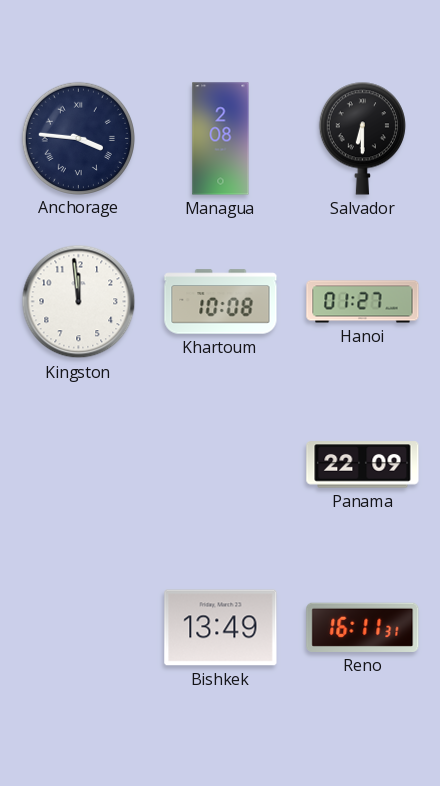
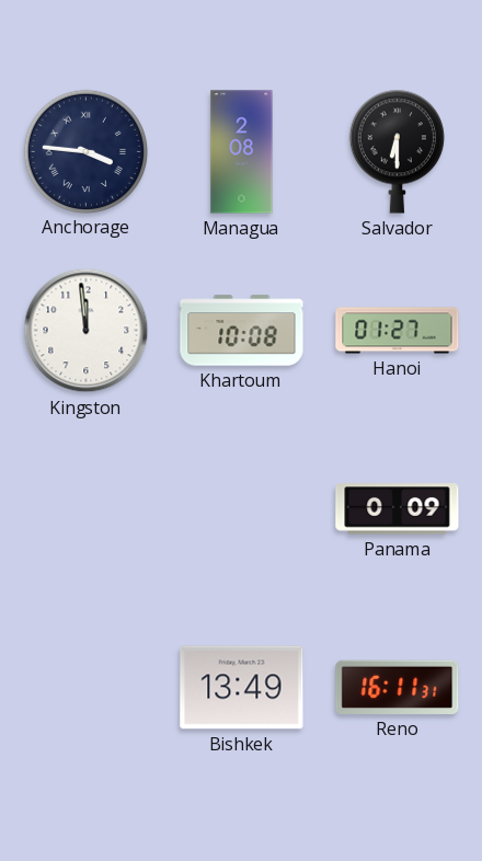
Panama: 22:09 -> 0:09
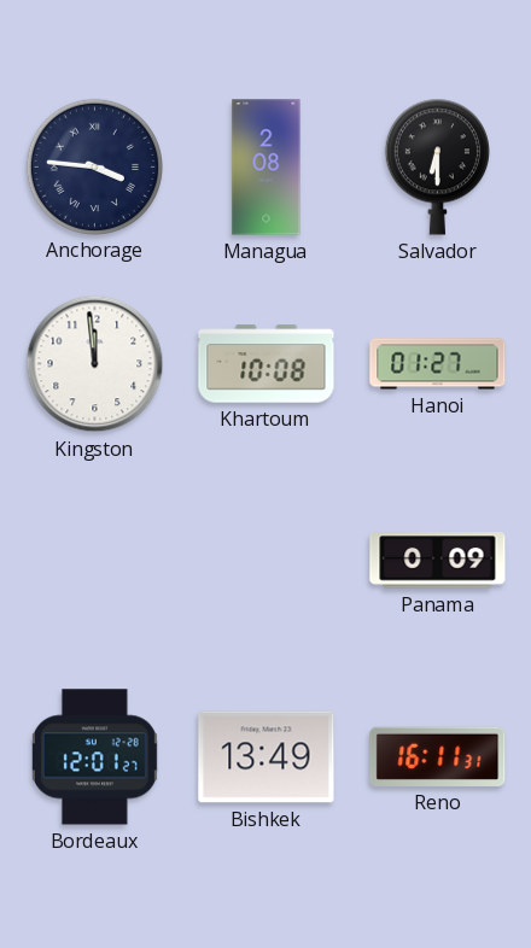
Bordeaux: none -> 12:01
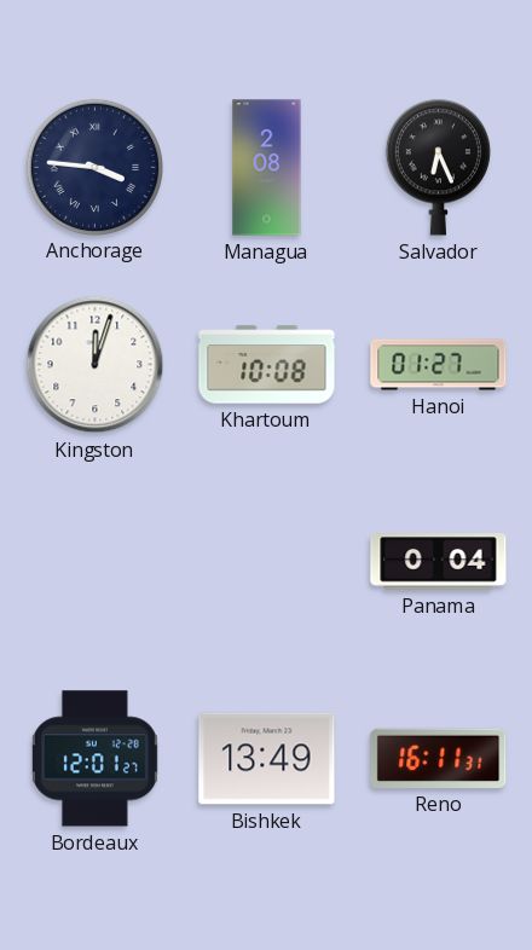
Salvador: 6:30 -> 6:26
Kingston: 11:59 -> 12:03
Panama: 0:09 -> 0:04
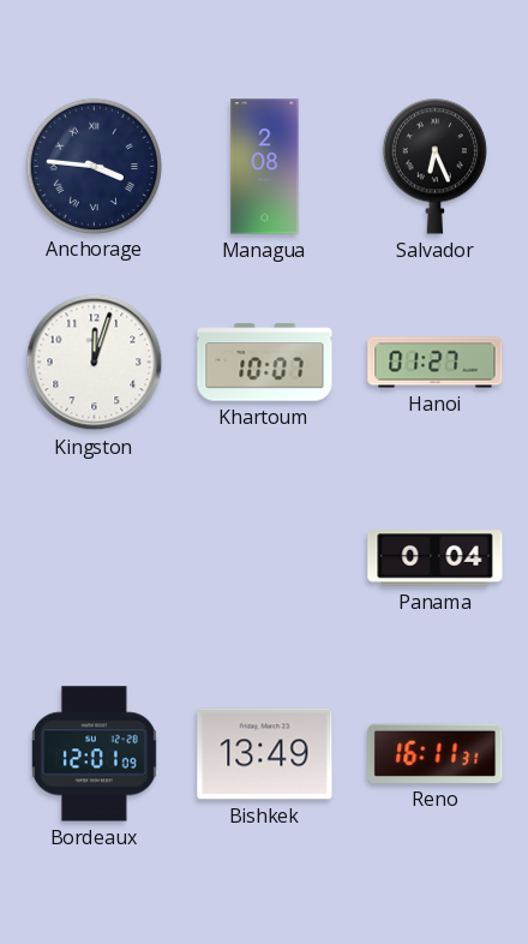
Khartoum: 10:08 -> 10:07
Bordeaux: 12:01:27 -> 12:01:09
